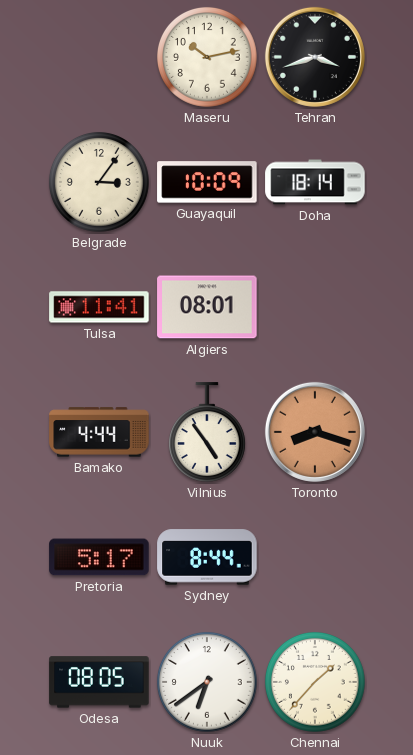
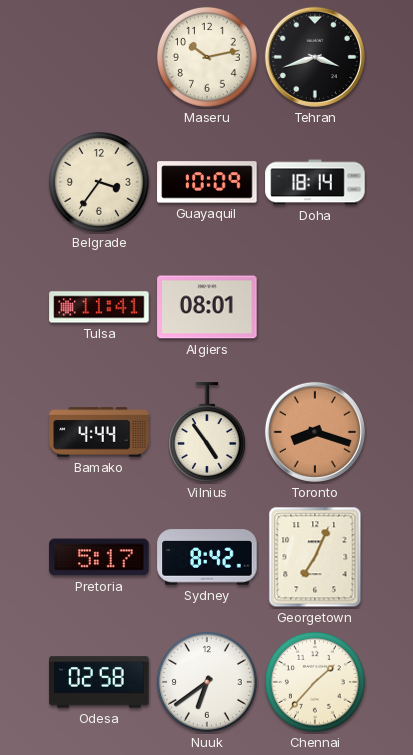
Belgrade: 3:06 -> 3:36
Sydney: 8:44 -> 8:42
Georgetown: none -> 7:04
Odesa: 08:05 -> 02:58
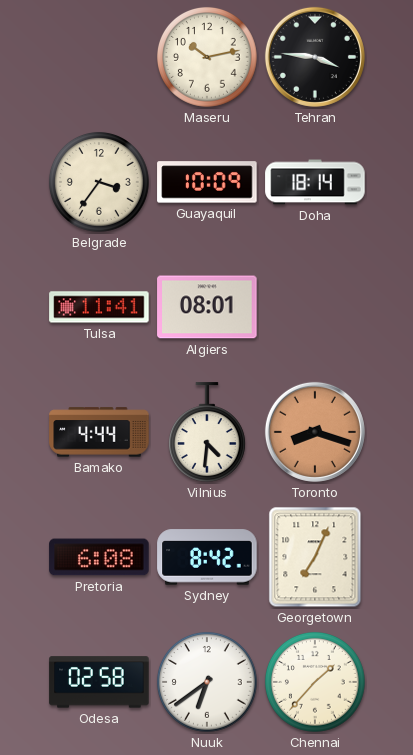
Tehran: 3:42 -> 3:46
Vilnius: 4:54 -> 4:31
Pretoria: 5:17 -> 6:08
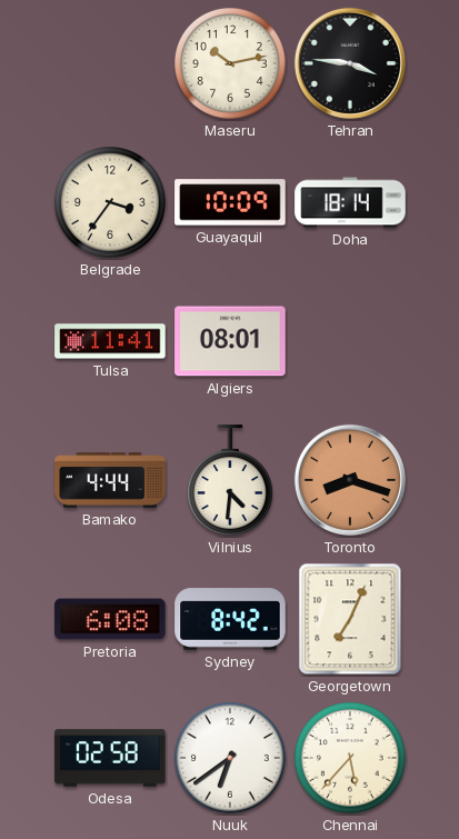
Chennai: 1:37 -> 5:37
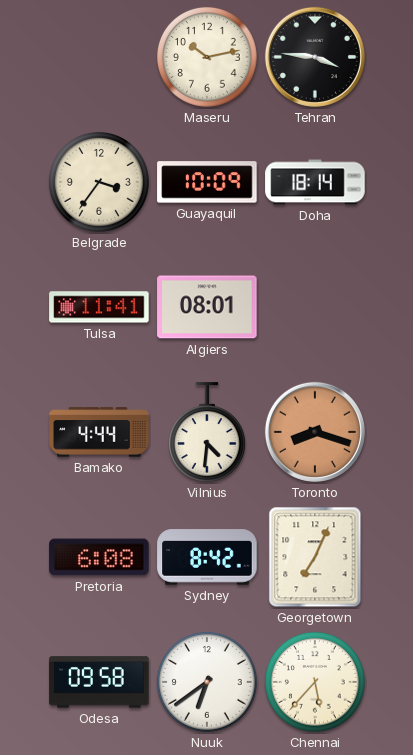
Odesa: 02:58 -> 09:58
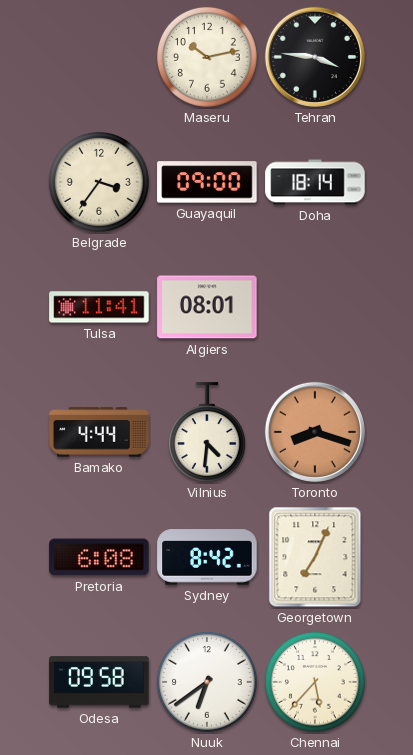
Guayaquil: 10:09 -> 09:00
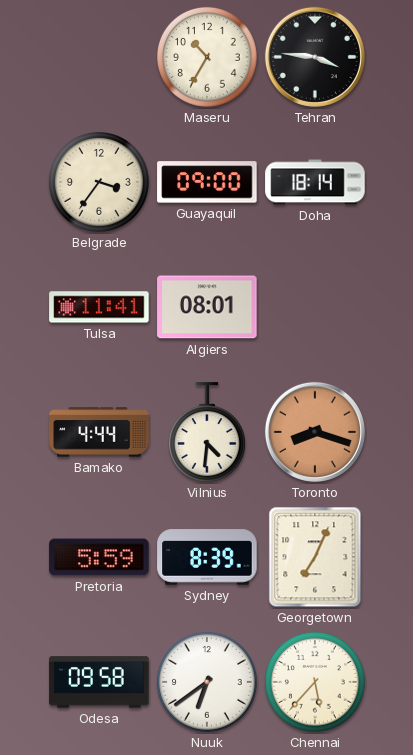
Maseru: 10:13 -> 10:35
Pretoria: 6:08 -> 5:59
Sydney: 8:42 -> 8:39
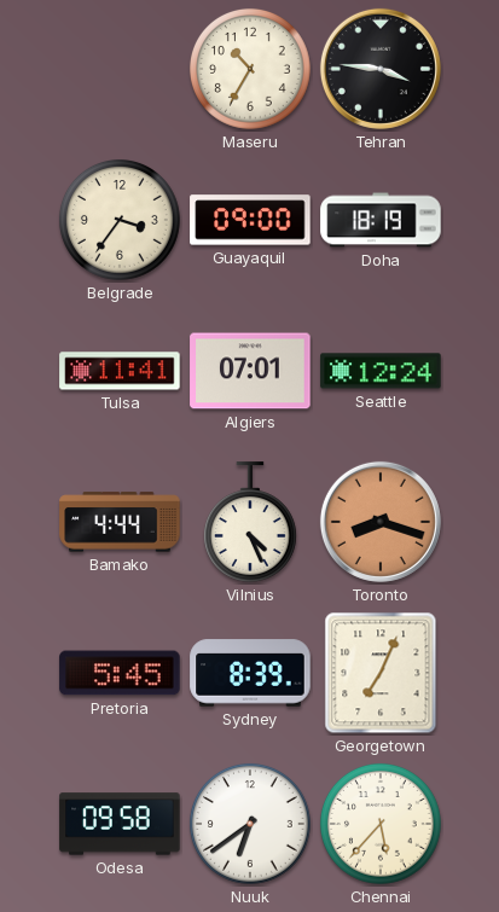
Doha: 18:14 -> 18:19
Algiers: 08:01 -> 07:01
Seattle: none -> 12:24
Vilnius: 4:31 -> 4:26
Pretoria: 5:59 -> 5:45
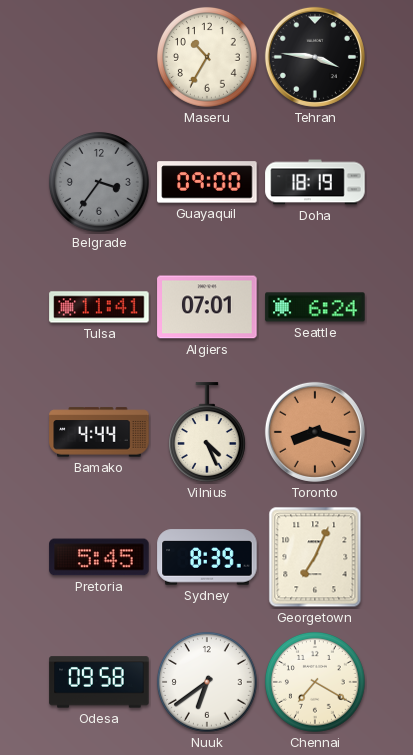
Belgrade dial: cream -> grey
Seattle: 12:24 -> 6:24
Chennai: 5:37 -> 7:20
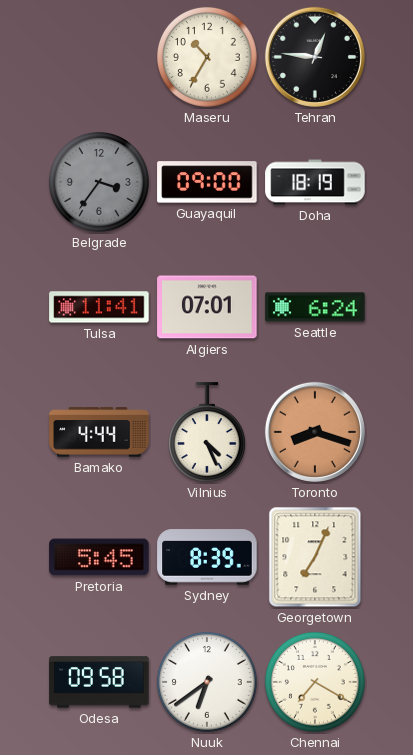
Tehran: 3:46 -> 12:46
